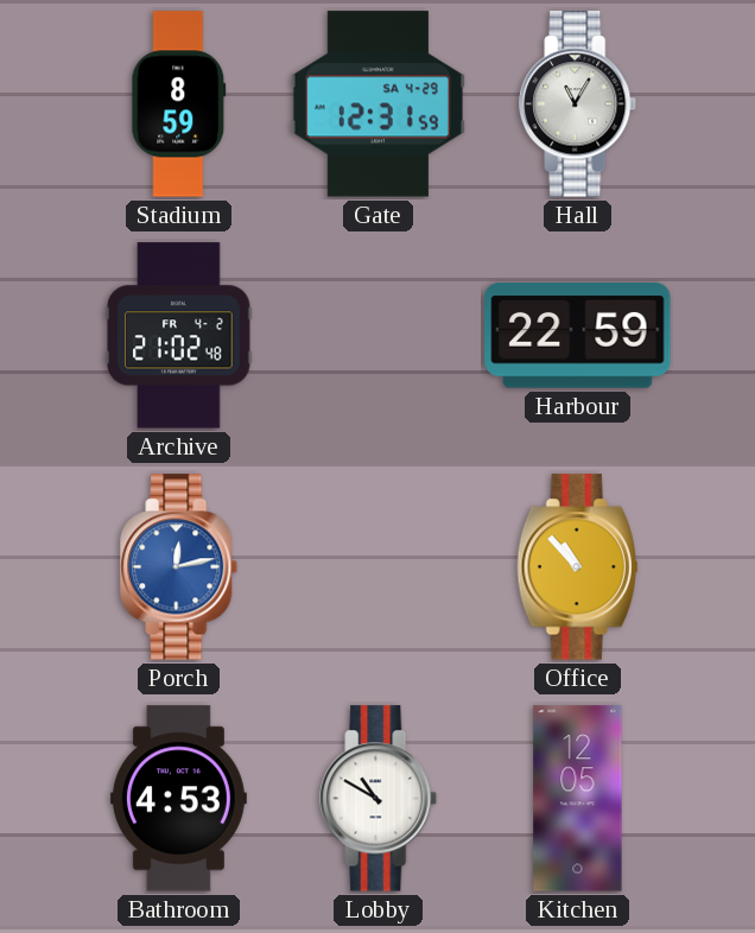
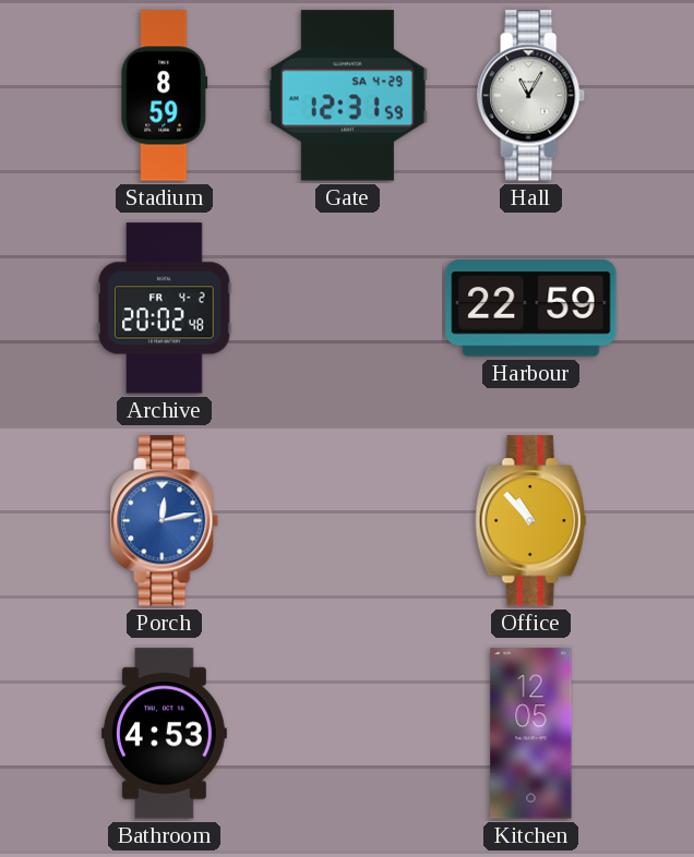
Archive: 21:02 -> 20:02
Lobby: 10:50 -> none
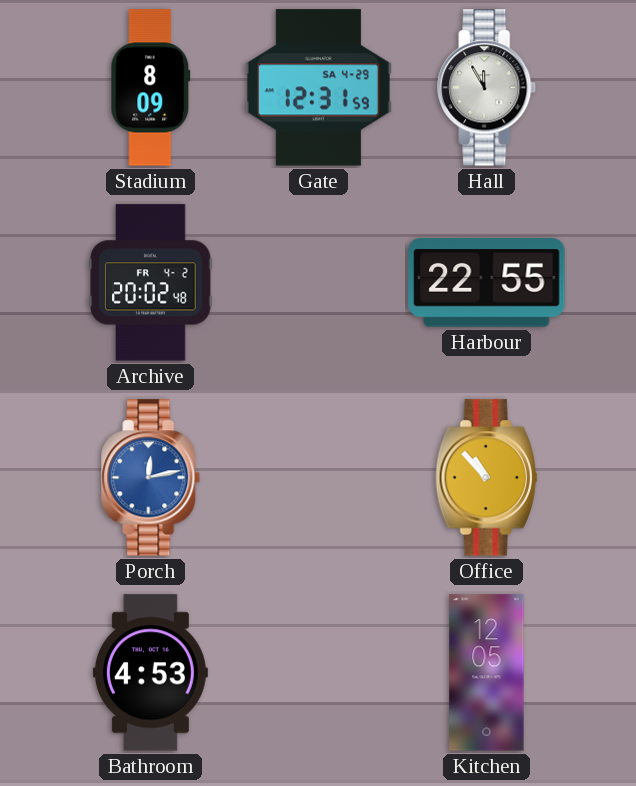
Stadium: 8:59 -> 8:09
Hall: 11:05 -> 11:55
Harbour: 22:59 -> 22:55
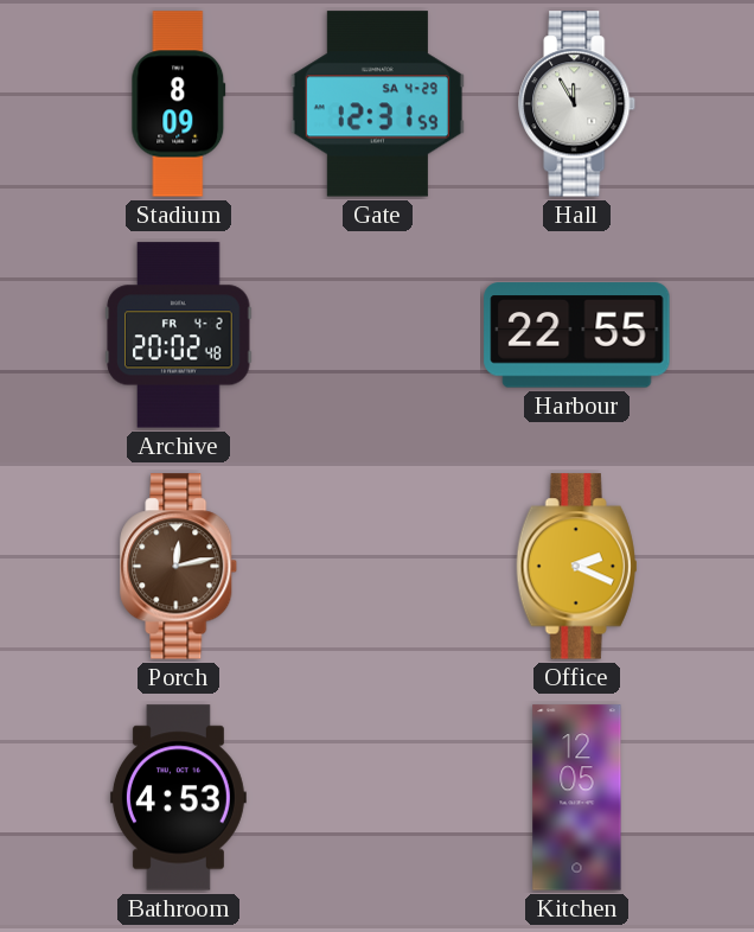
Porch dial: blue -> brown
Office: 10:53 -> 2:19
